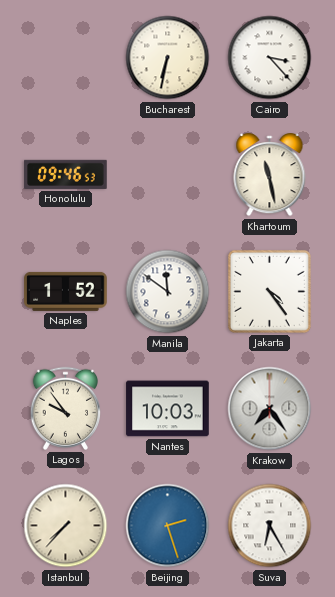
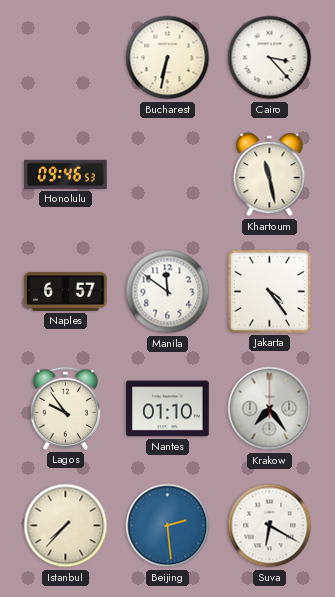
Naples: 1:52 -> 6:57
Nantes: 10:03 -> 01:10
Beijing: 2:27 -> 2:29
Suva: 6:25 -> 6:20
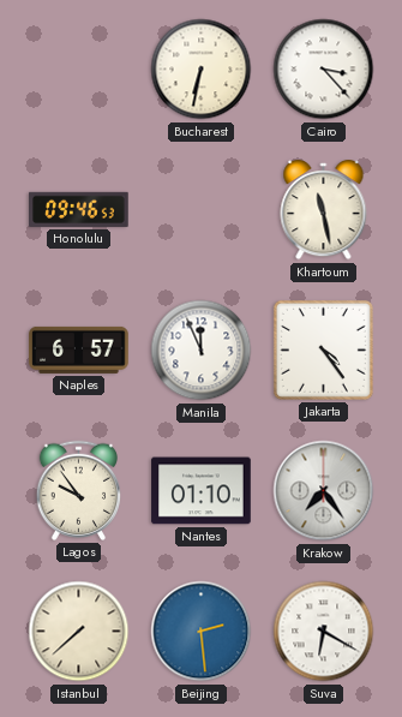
Manila: 11:51 -> 11:56
Istanbul: 7:37 -> 7:38
